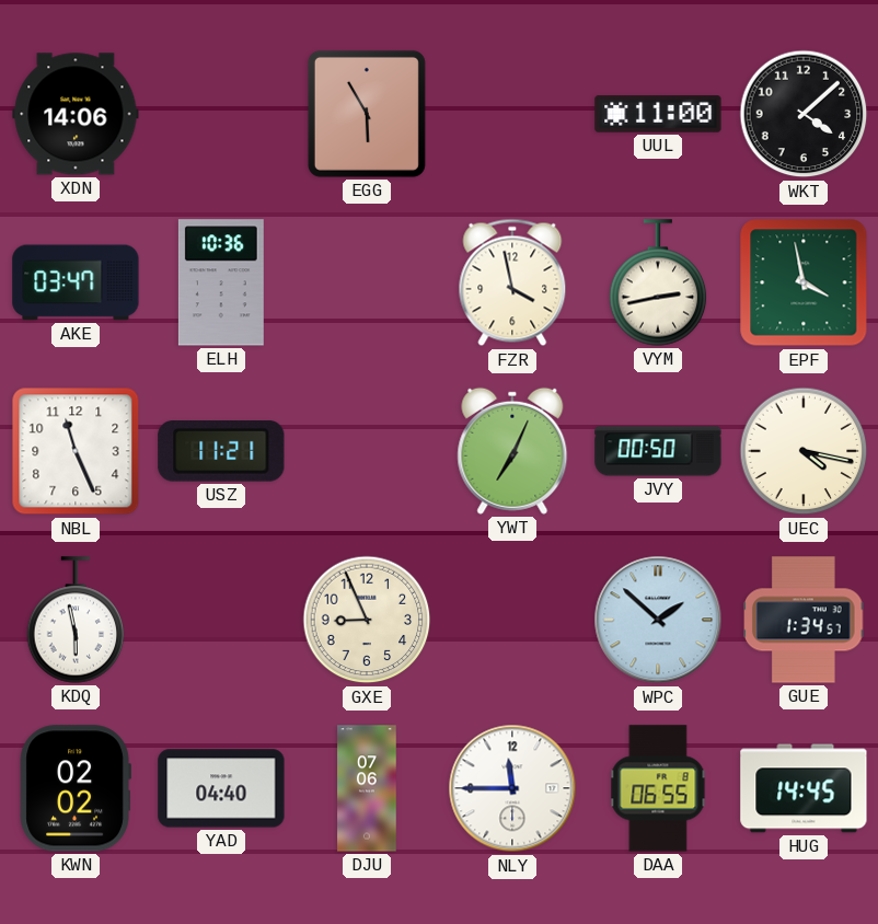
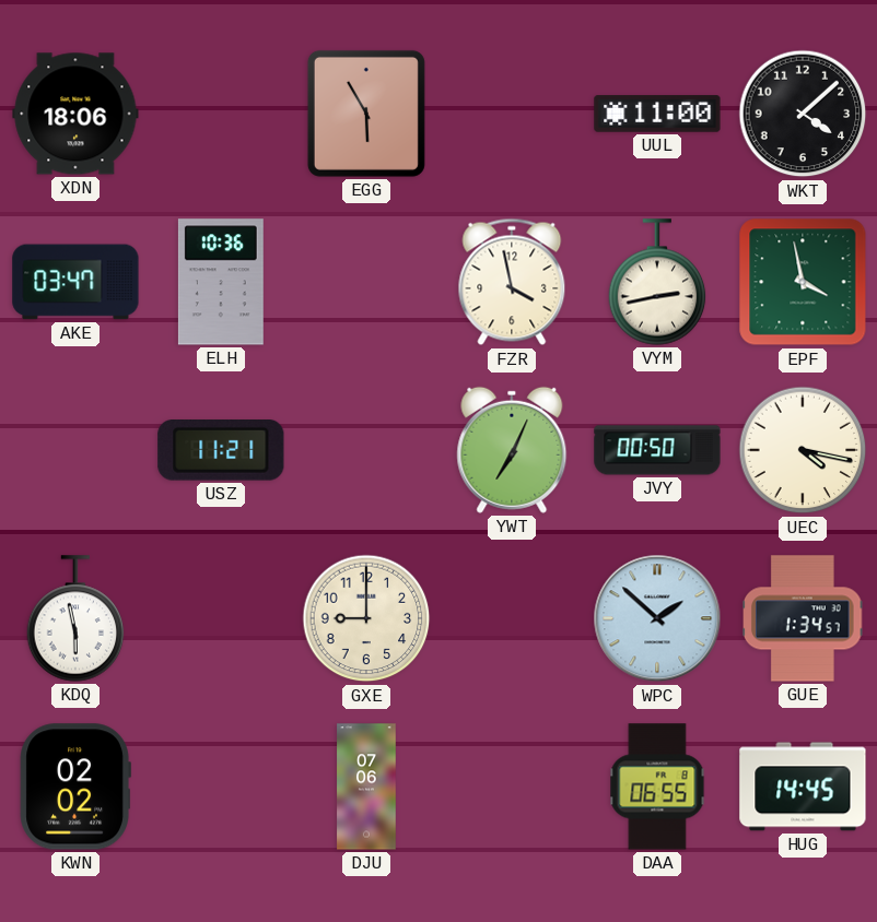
XDN: 14:06 -> 18:06
NBL: 11:26 -> none
GXE: 8:56 -> 9:00
YAD: 04:40 -> none
NLY: 11:45 -> none
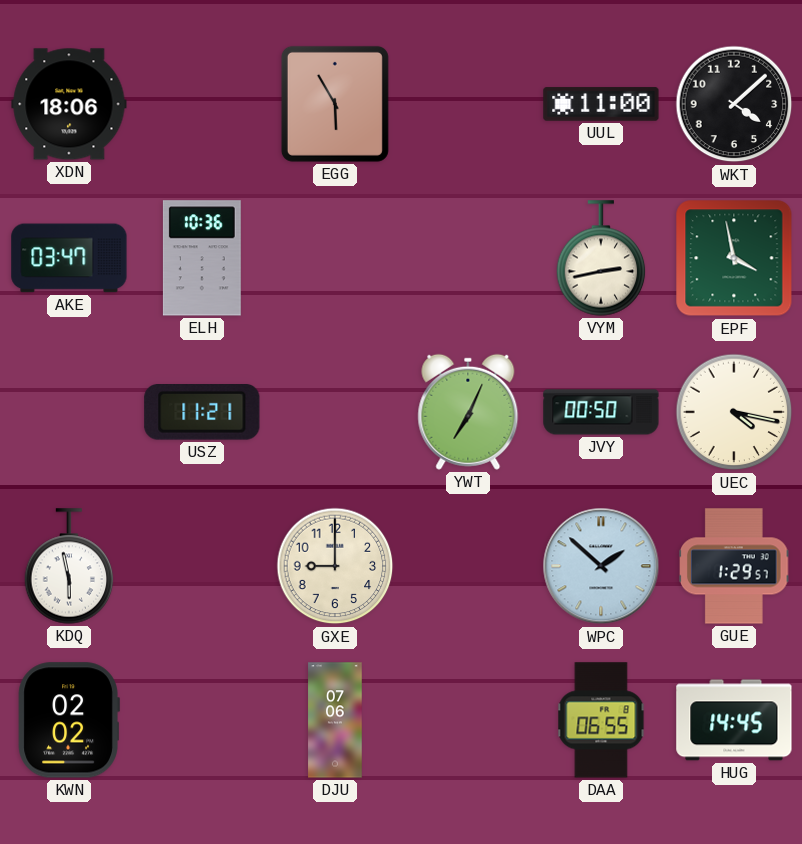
FZR: 3:58 -> none
GUE: 1:34 -> 1:29
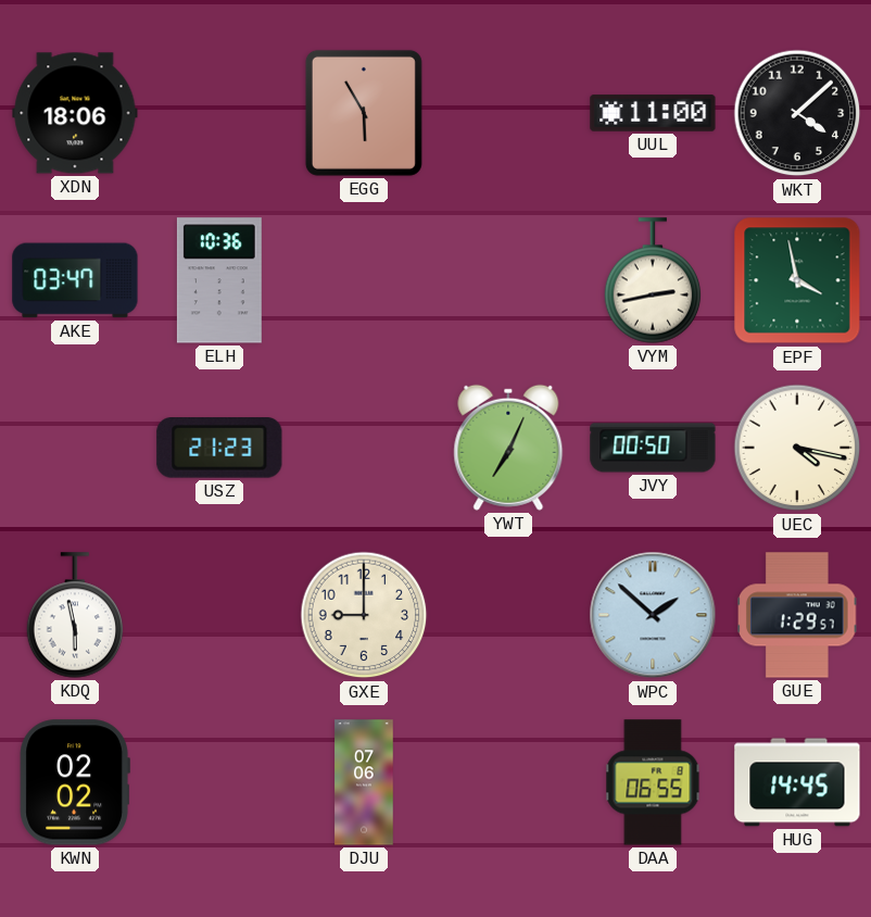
USZ: 11:21 -> 21:23
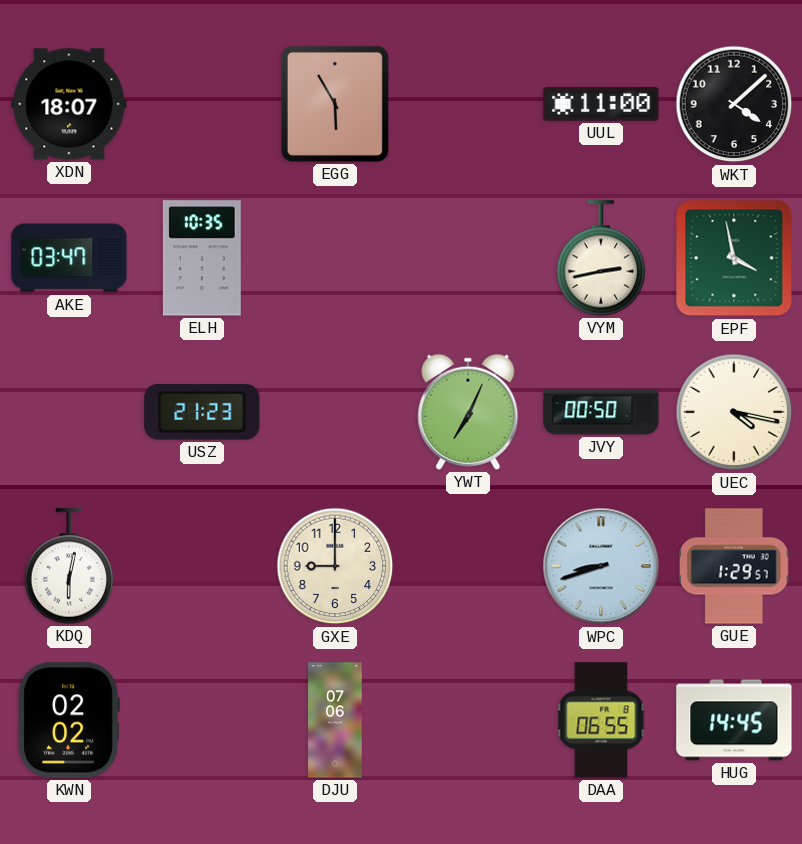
XDN: 18:06 -> 18:07
ELH: 10:36 -> 10:35
KDQ: 5:58 -> 6:02
WPC: 1:52 -> 8:42
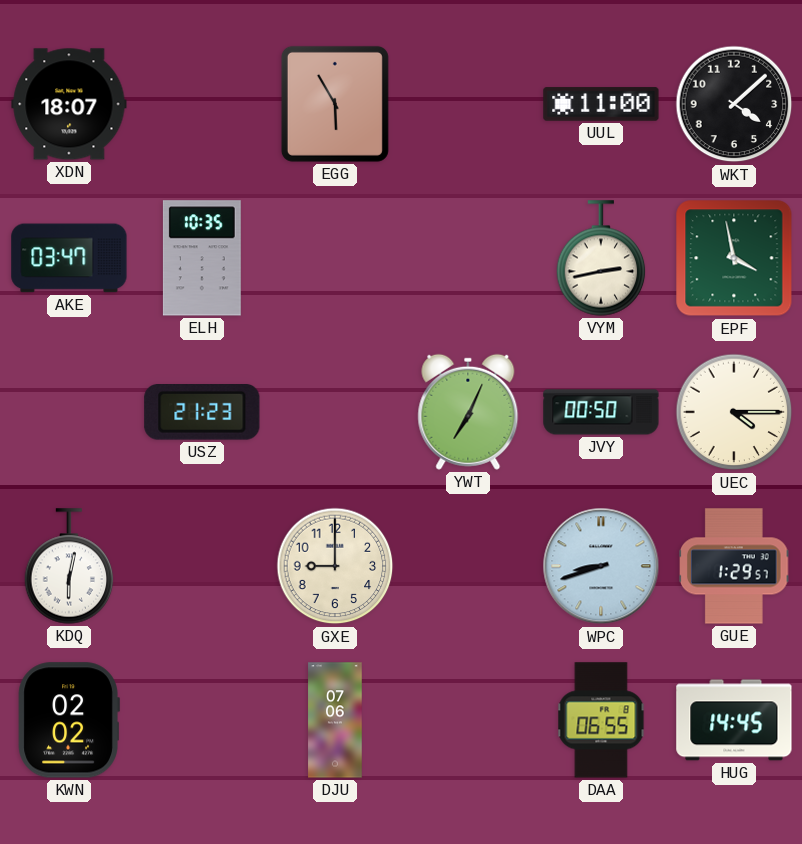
UEC: 4:17 -> 4:15
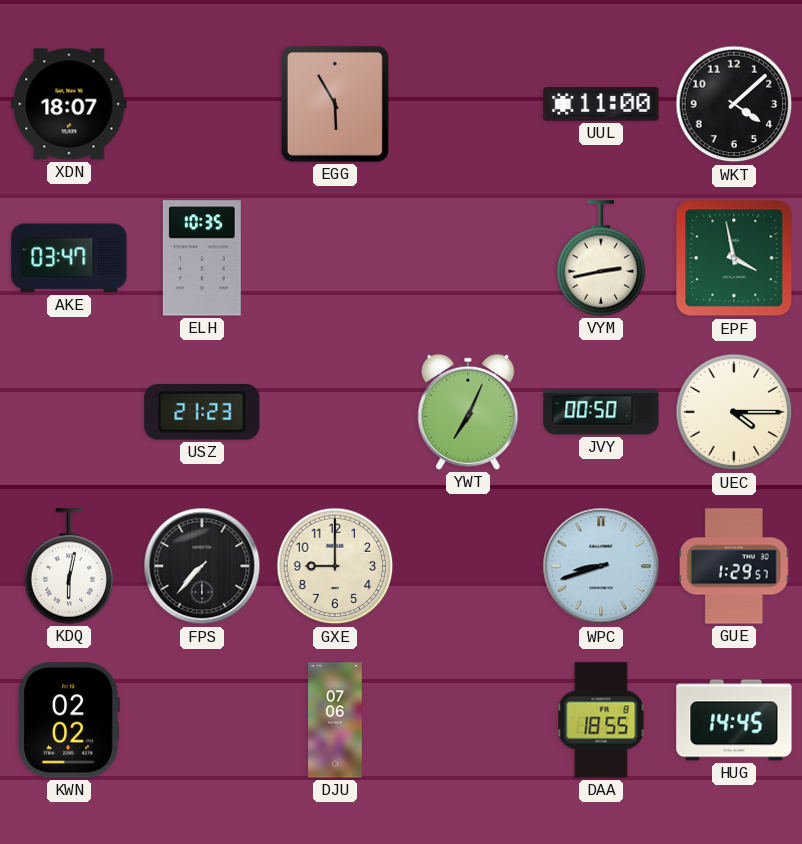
FPS: none -> 7:37
DAA: 06:55 -> 18:55
